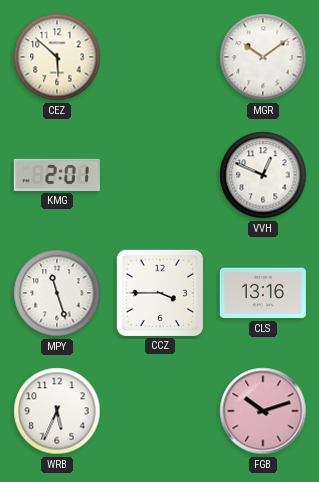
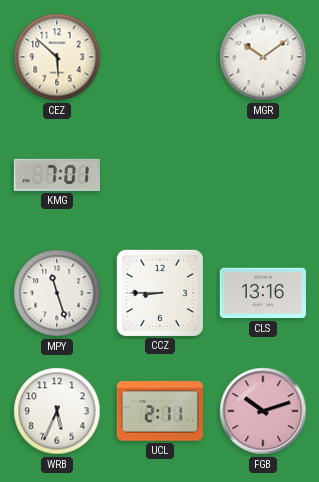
KMG: 2:01 -> 7:01
VVH: 12:49 -> none
CCZ: 3:45 -> 8:45
UCL: none -> 2:11
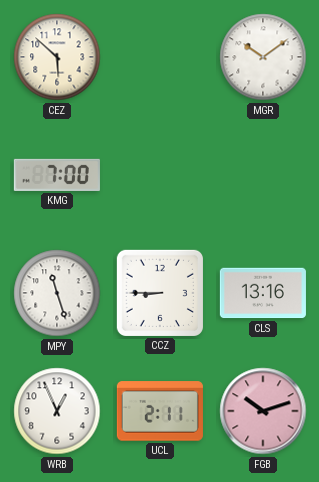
KMG: 7:01 -> 7:00
WRB: 5:34 -> 12:56
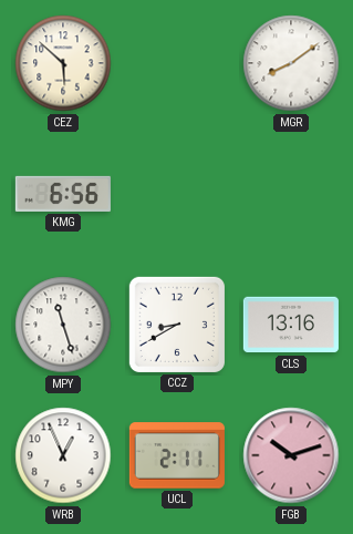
MGR: 10:09 -> 8:09
KMG: 7:00 -> 6:56
CCZ: 8:45 -> 8:40
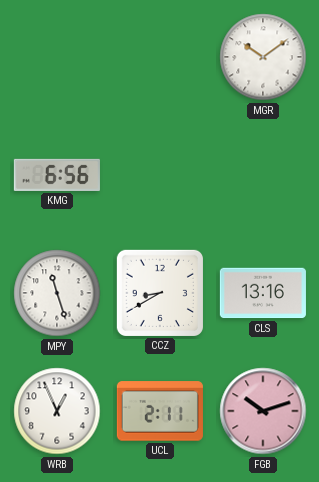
CEZ: 5:52 -> none
MGR: 8:09 -> 10:09
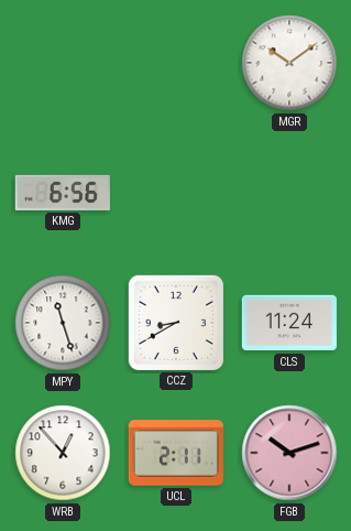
CLS: 13:16 -> 11:24
WRB: 12:56 -> 12:53
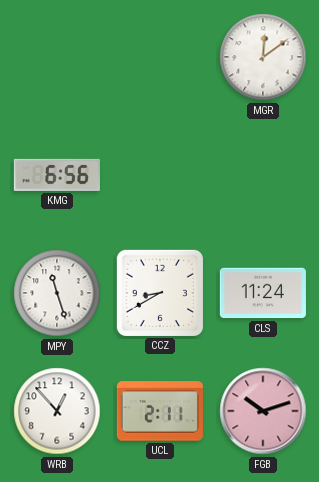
MGR: 10:09 -> 12:09
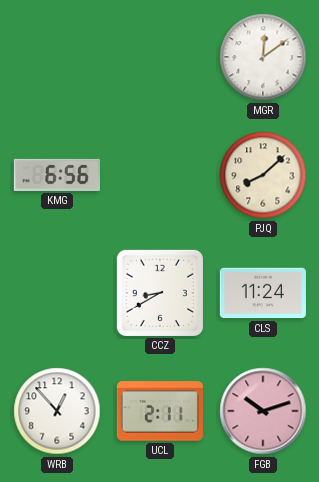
PJQ: none -> 8:08
MPY: 11:27 -> none
